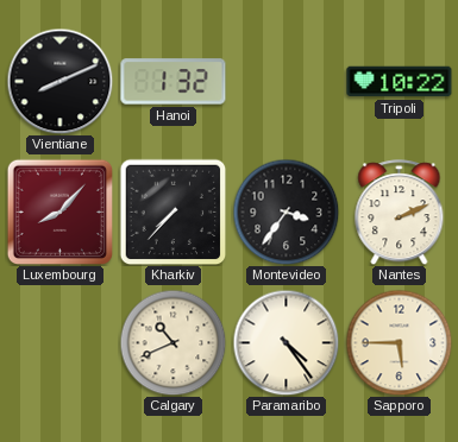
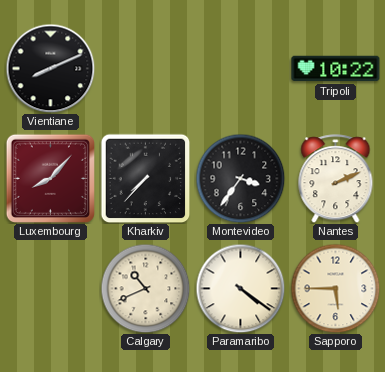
Hanoi: 1:32 -> none
Paramaribo: 4:24 -> 4:21
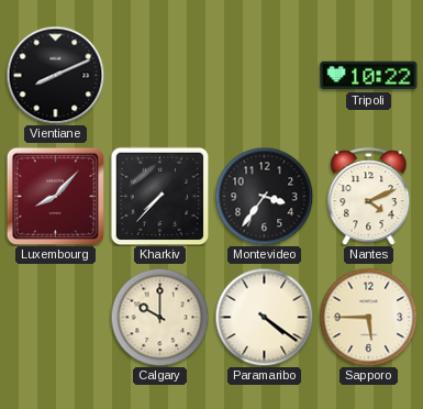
Nantes: 2:11 -> 4:11
Calgary: 10:41 -> 10:00
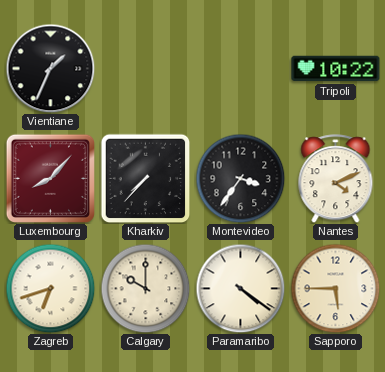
Vientiane: 8:11 -> 1:34
Zagreb: none -> 6:42
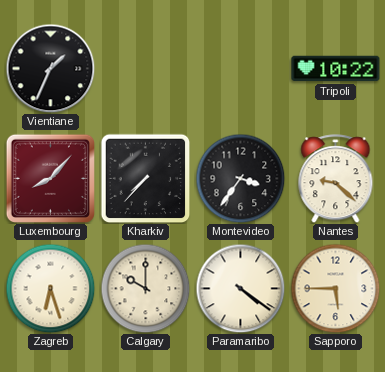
Nantes: 4:11 -> 9:22
Zagreb: 6:42 -> 6:27
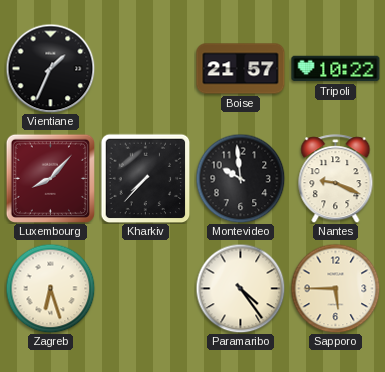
Boise: none -> 21:57
Montevideo: 3:36 -> 9:59
Nantes: 9:22 -> 9:19
Calgary: 10:00 -> none
Paramaribo: 4:21 -> 4:24
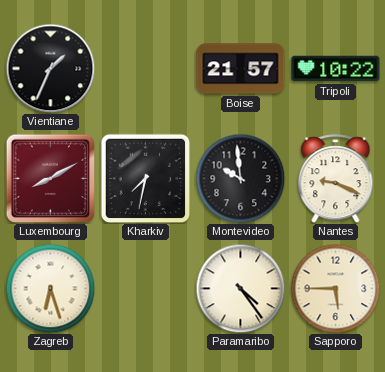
Luxembourg: 8:07 -> 8:10
Kharkiv: 7:37 -> 7:32
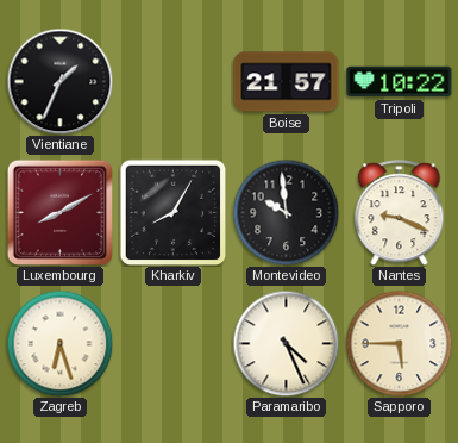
Kharkiv: 7:32 -> 8:05
Paramaribo: 4:24 -> 4:26
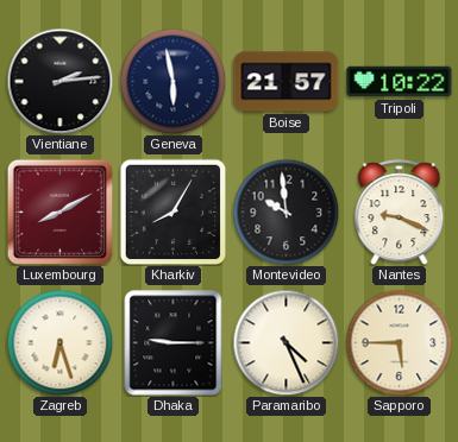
Vientiane: 1:34 -> 2:14
Geneva: none -> 5:58
Dhaka: none -> 9:15
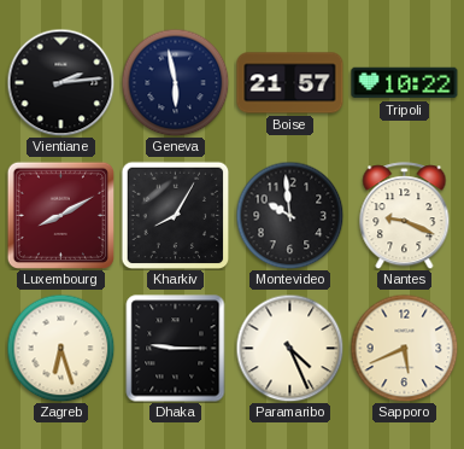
Sapporo: 5:45 -> 5:41
